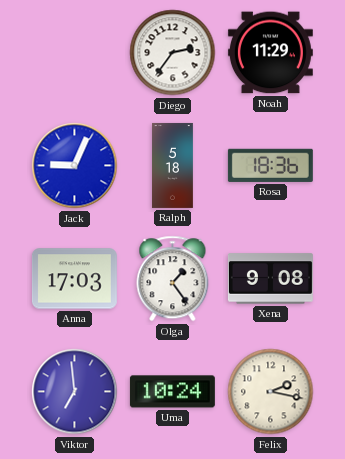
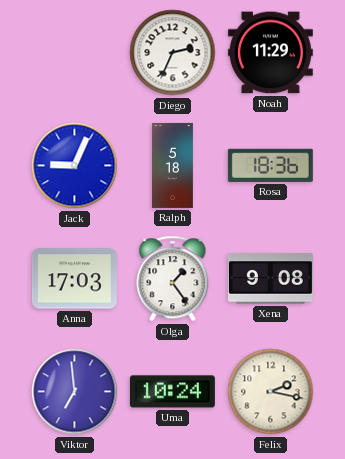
Diego: 2:36 -> 2:34
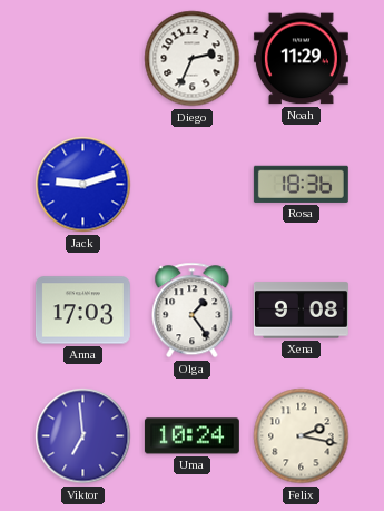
Jack: 9:04 -> 9:12
Ralph: 5:18 -> none
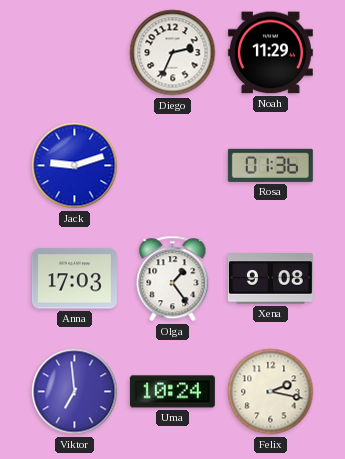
Rosa: 18:36 -> 01:36
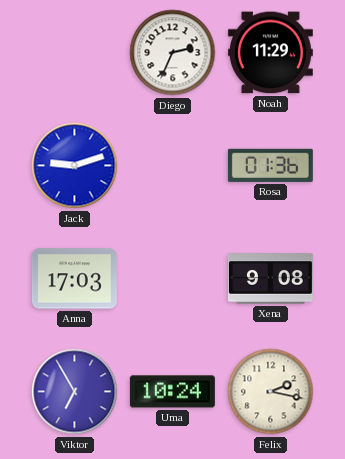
Olga: 1:24 -> none
Viktor: 6:59 -> 6:55
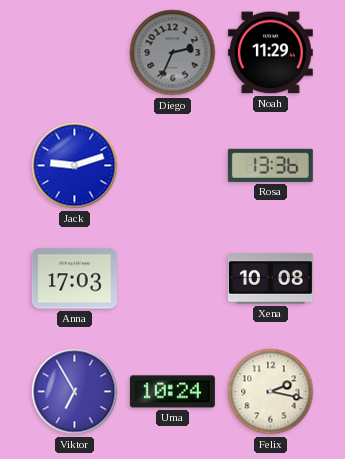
Diego dial: white -> grey
Rosa: 01:36 -> 13:36
Xena: 9:08 -> 10:08
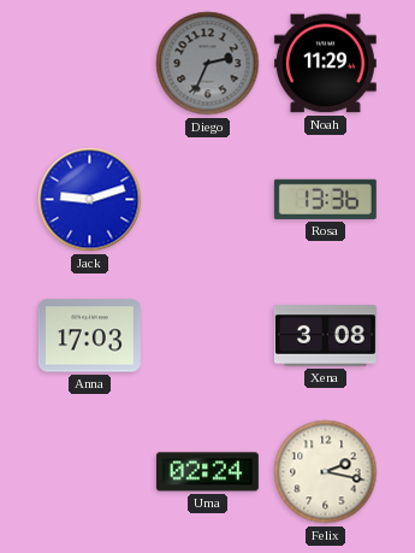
Xena: 10:08 -> 3:08
Viktor: 6:55 -> none
Uma: 10:24 -> 02:24
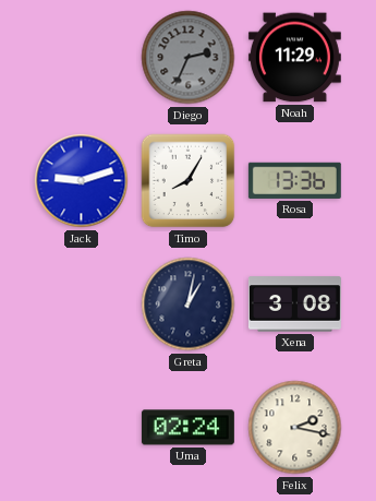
Timo: none -> 8:05
Anna: 17:03 -> none
Greta: none -> 1:02
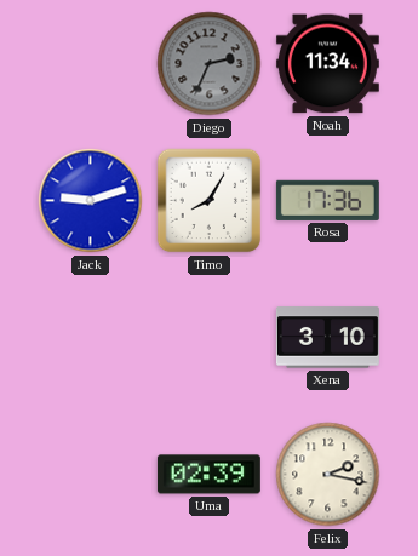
Noah: 11:29 -> 11:34
Rosa: 13:36 -> 17:36
Greta: 1:02 -> none
Xena: 3:08 -> 3:10
Uma: 02:24 -> 02:39
